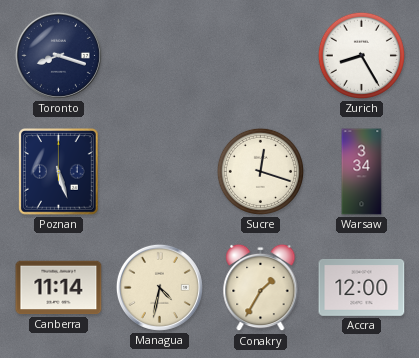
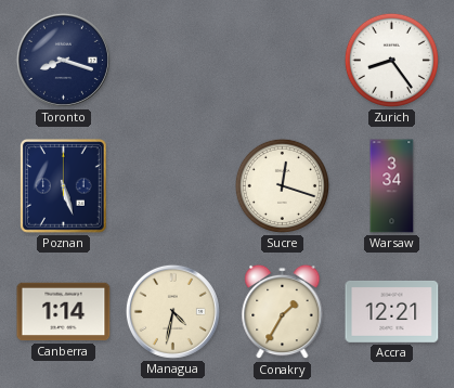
Zurich: 8:25 -> 8:24
Canberra: 11:14 -> 1:14
Accra: 12:00 -> 12:21
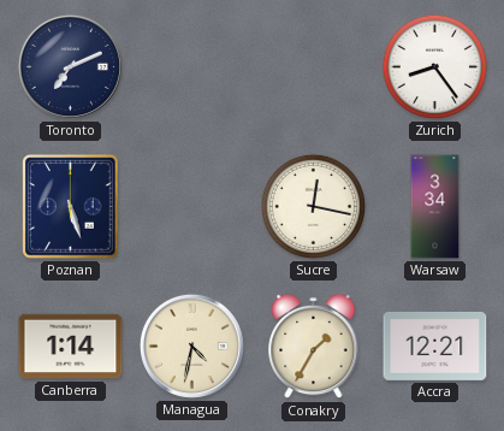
Toronto: 8:18 -> 7:11
Sucre: 12:18 -> 12:17
